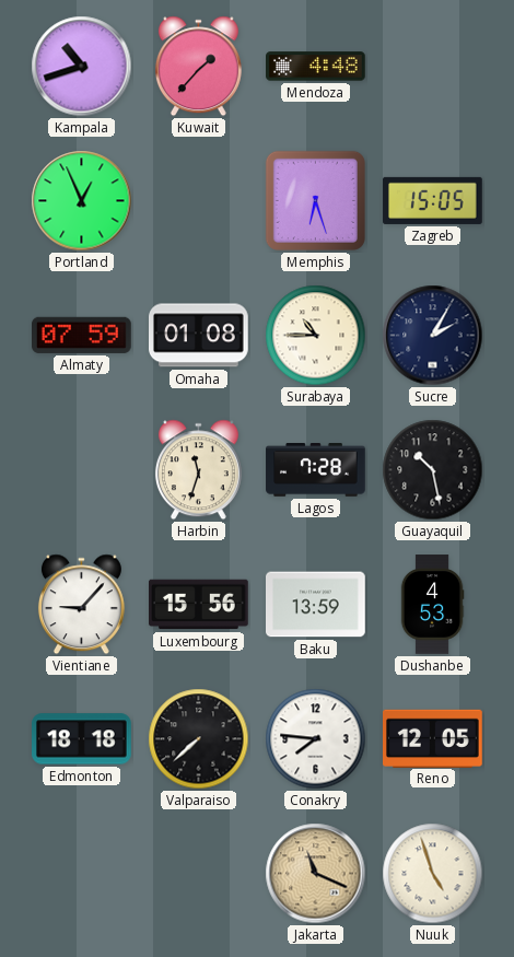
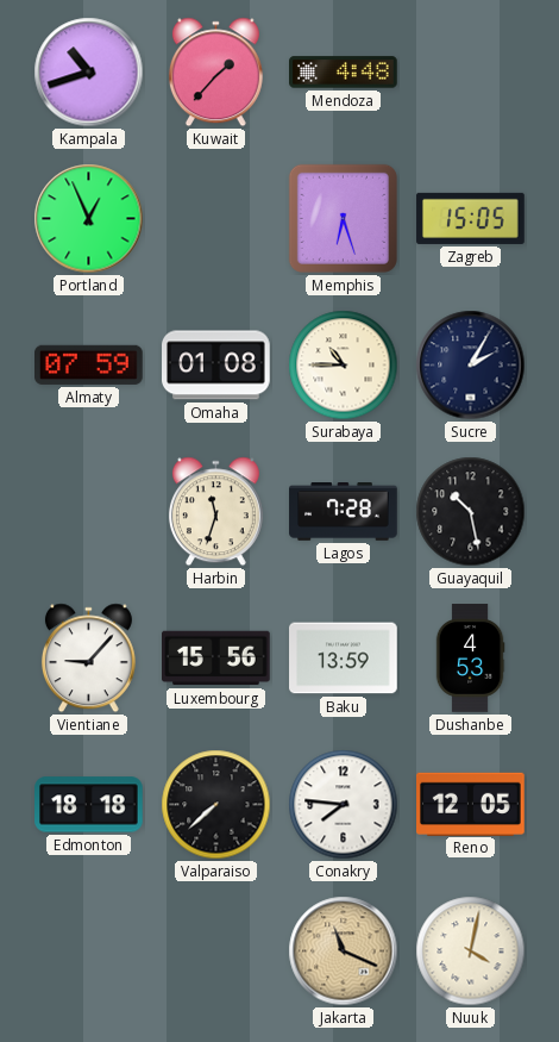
Nuuk: 4:57 -> 4:02
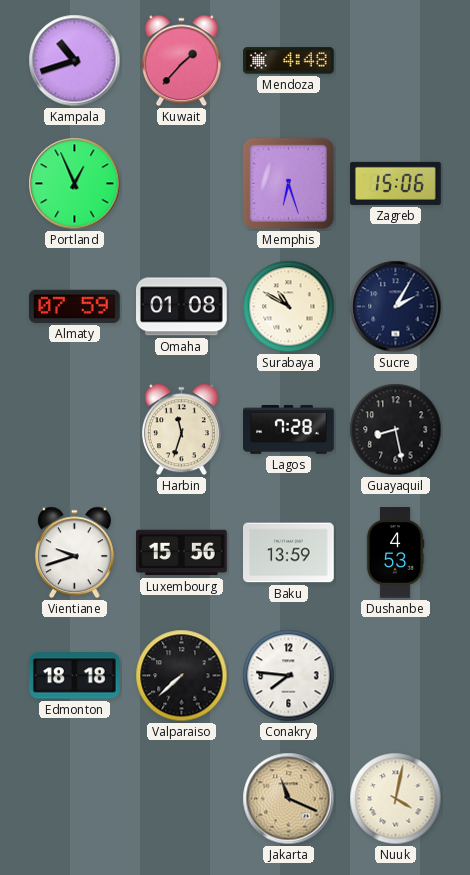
Zagreb: 15:05 -> 15:06
Surabaya: 10:45 -> 10:50
Guayaquil: 10:28 -> 8:28
Vientiane: 9:07 -> 9:42
Reno: 12:05 -> none
